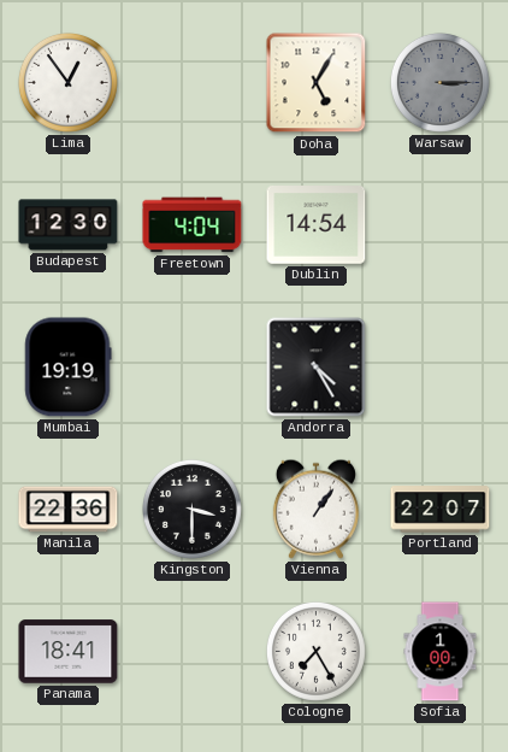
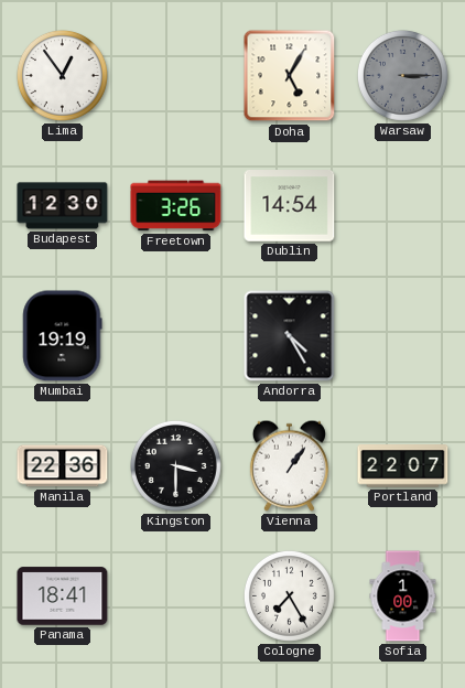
Freetown: 4:04 -> 3:26
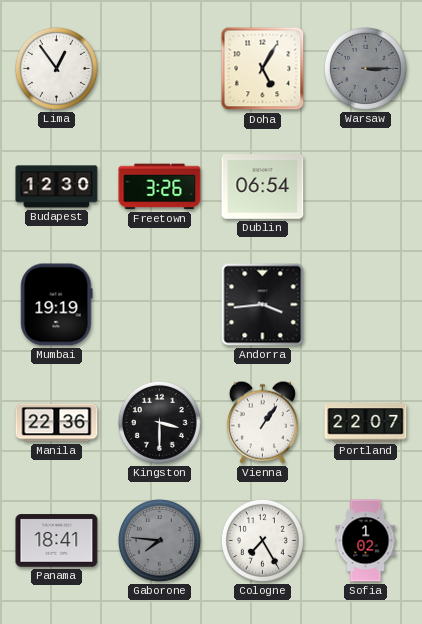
Dublin: 14:54 -> 06:54
Andorra: 4:25 -> 3:44
Gaborone: none -> 7:46
Sofia: 1:00 -> 1:02
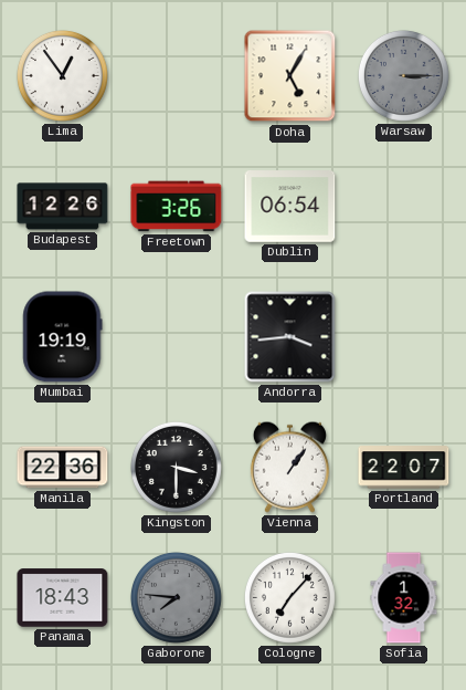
Budapest: 12:30 -> 12:26
Panama: 18:41 -> 18:43
Cologne: 7:25 -> 7:07
Sofia: 1:02 -> 1:32
